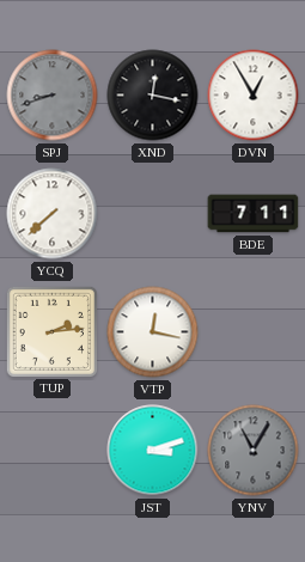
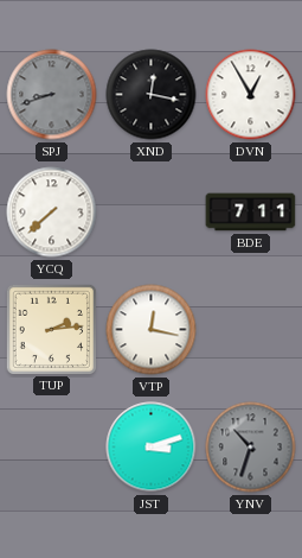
YNV: 11:05 -> 10:33
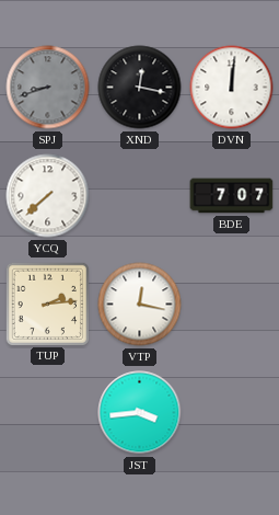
DVN: 12:55 -> 12:01
BDE: 7:11 -> 7:07
JST: 3:12 -> 3:44
YNV: 10:33 -> none
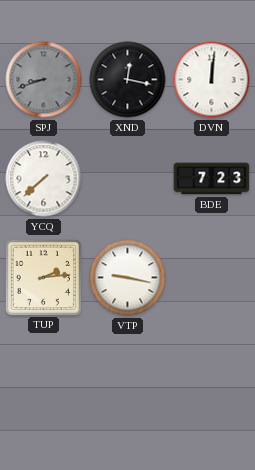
BDE: 7:07 -> 7:23
VTP: 12:17 -> 9:17
JST: 3:44 -> none
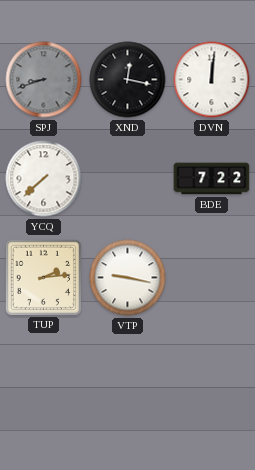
BDE: 7:23 -> 7:22
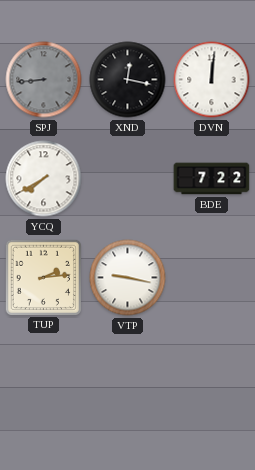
SPJ: 8:42 -> 8:44
YCQ: 7:38 -> 7:40
